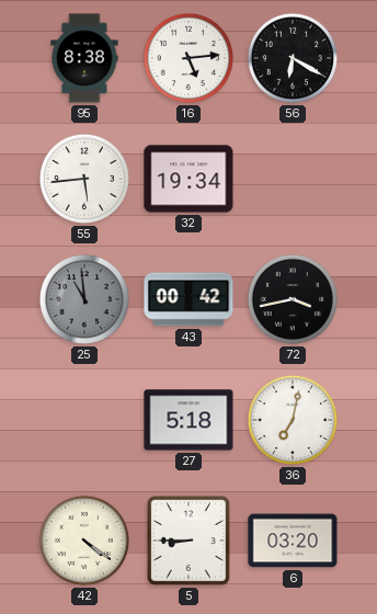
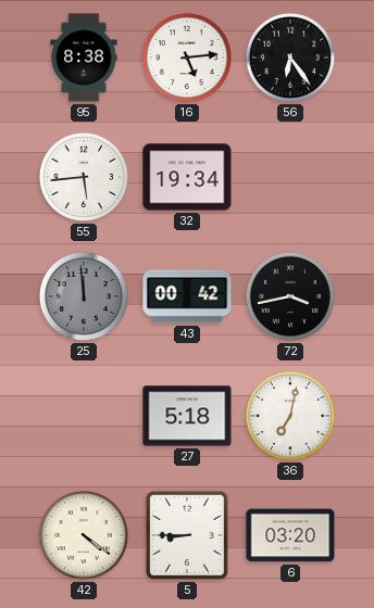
56: 6:20 -> 6:24
25: 10:59 -> 11:59
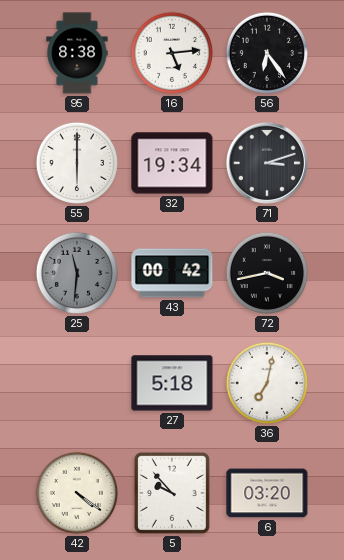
55: 5:44 -> 6:00
71: none -> 3:12
25: 11:59 -> 11:31
5: 8:45 -> 9:53
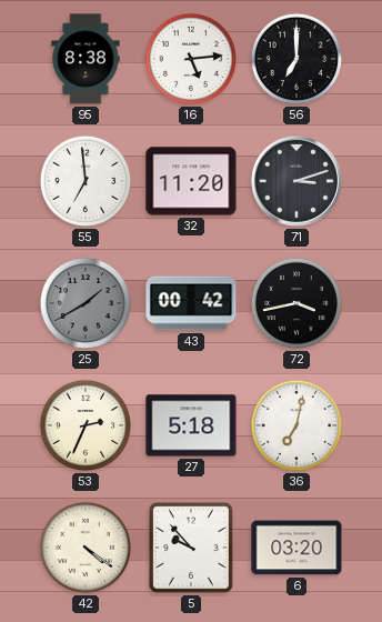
56: 6:24 -> 7:00
55: 6:00 -> 6:59
32: 19:34 -> 11:20
25: 11:31 -> 1:40
53: none -> 2:34
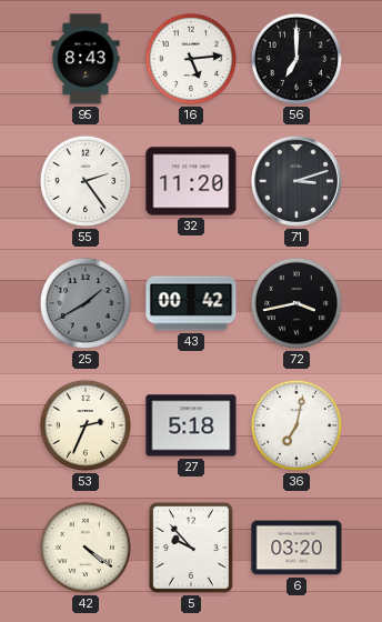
95: 8:38 -> 8:43
55: 6:59 -> 2:24
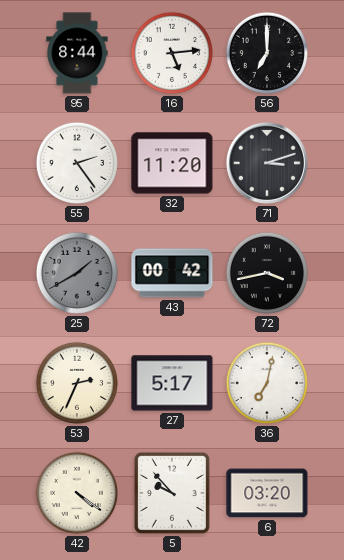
95: 8:43 -> 8:44
27: 5:18 -> 5:17
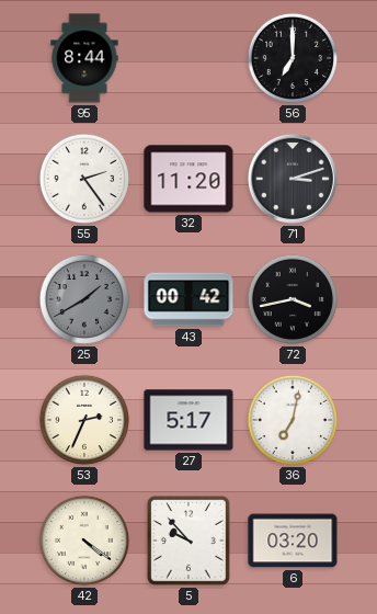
16: 5:14 -> none
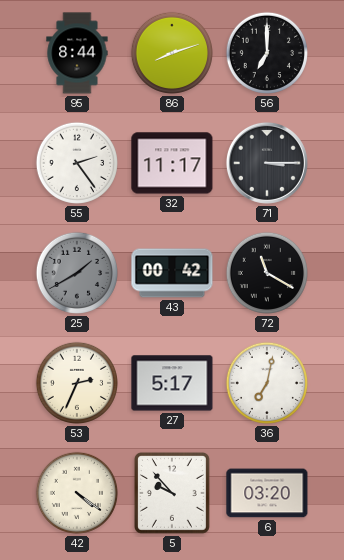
86: none -> 8:12
32: 11:20 -> 11:17
71: 3:12 -> 3:15
72: 3:43 -> 11:20
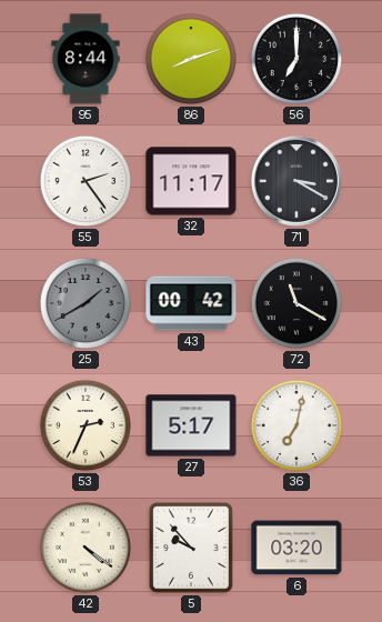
71: 3:15 -> 3:20
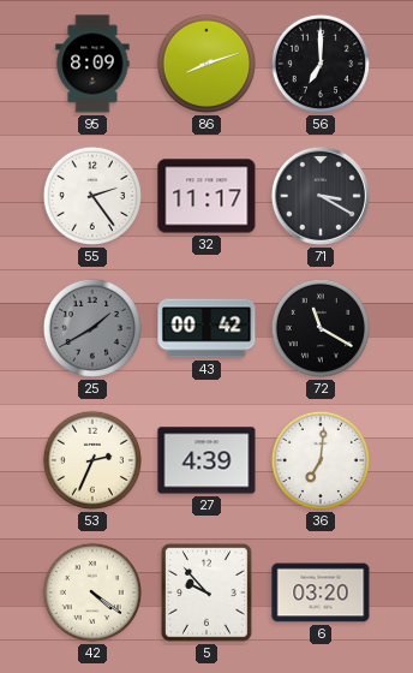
95: 8:44 -> 8:09
27: 5:17 -> 4:39
36: 7:02 -> 7:01
